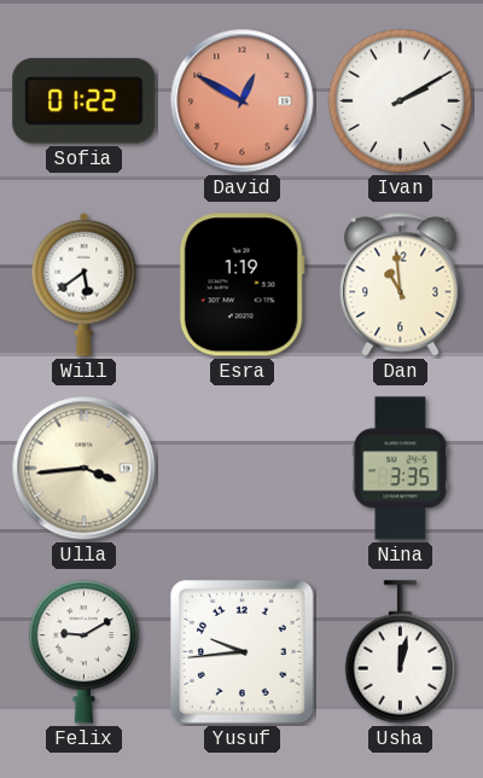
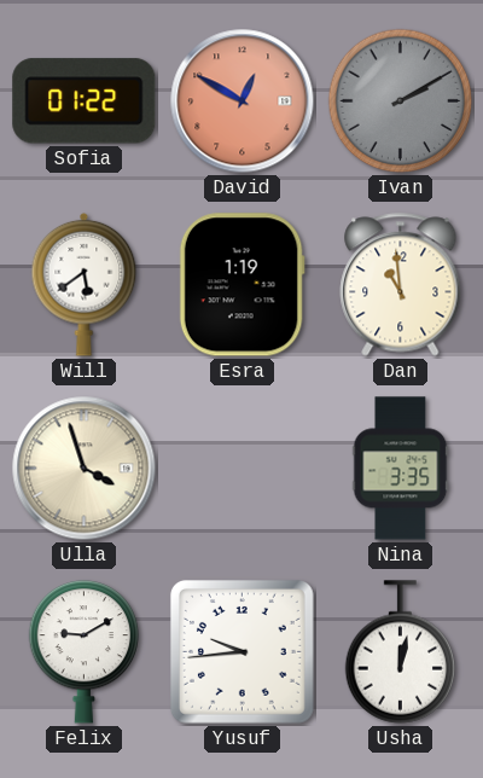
Ivan dial: white -> grey
Ulla: 3:44 -> 3:57
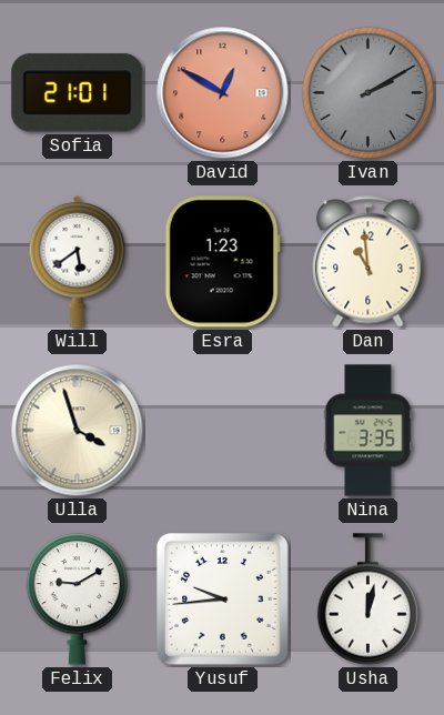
Sofia: 01:22 -> 21:01
Esra: 1:19 -> 1:23
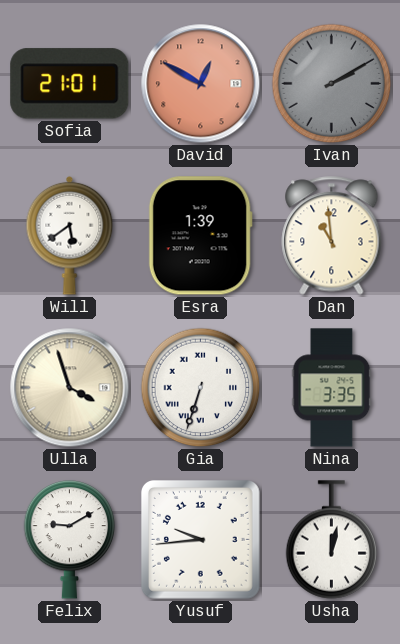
Esra: 1:23 -> 1:39
Gia: none -> 6:33
